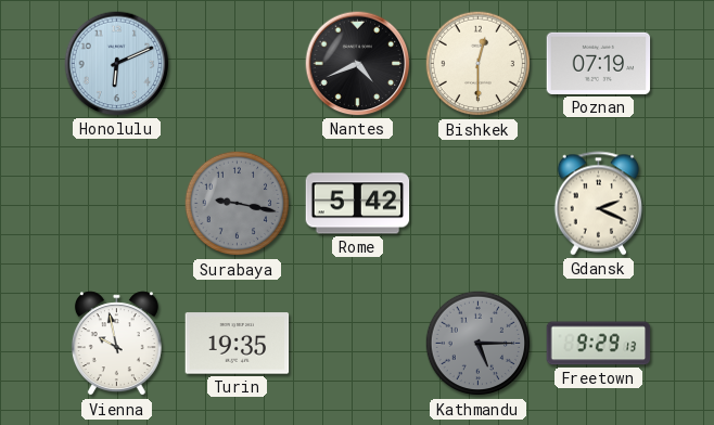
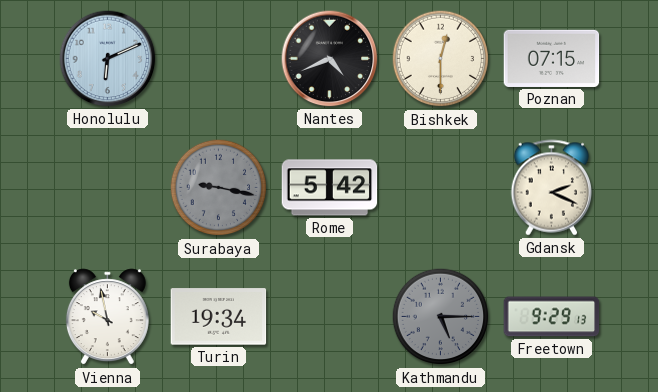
Poznan: 07:19 -> 07:15
Turin: 19:35 -> 19:34
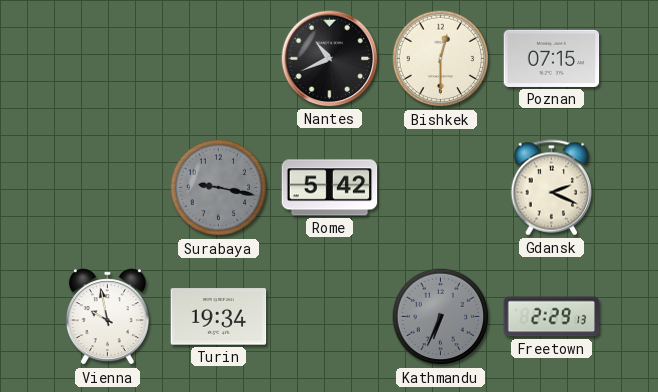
Honolulu: 6:11 -> none
Nantes: 4:41 -> 10:41
Kathmandu: 5:15 -> 6:34
Freetown: 9:29 -> 2:29
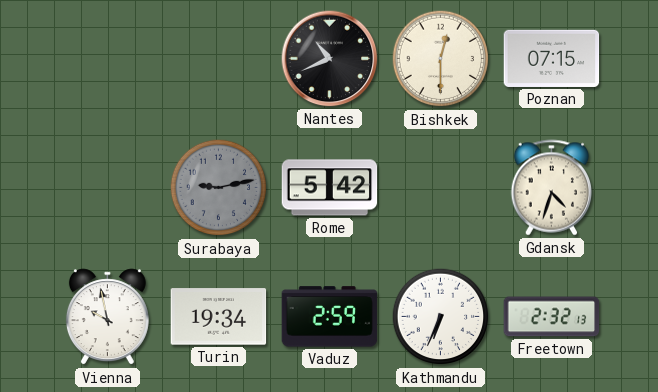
Surabaya: 9:17 -> 9:13
Gdansk: 2:19 -> 4:33
Vaduz: none -> 2:59
Kathmandu dial: grey -> white
Freetown: 2:29 -> 2:32
